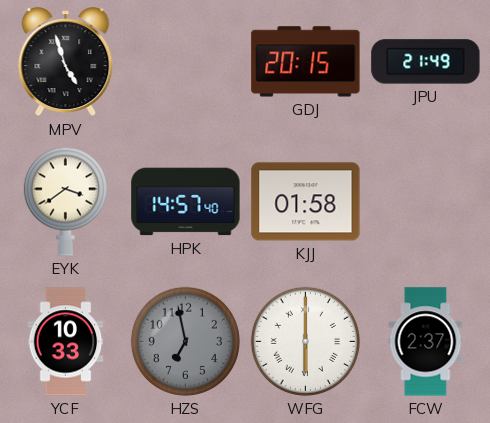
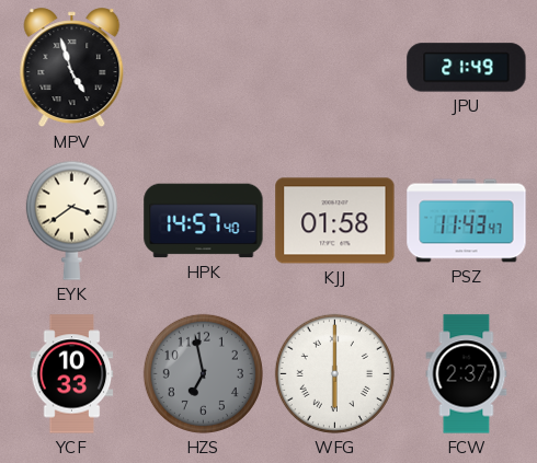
GDJ: 20:15 -> none
PSZ: none -> 11:43
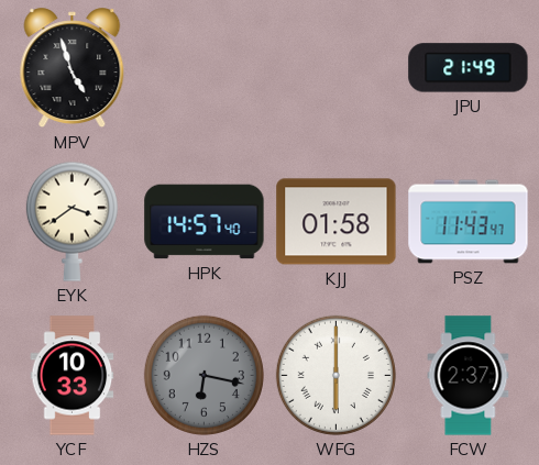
HZS: 6:58 -> 6:17
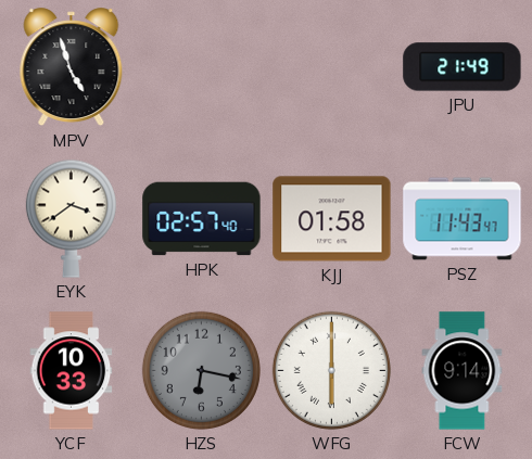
HPK: 14:57 -> 02:57
FCW: 2:37 -> 9:14
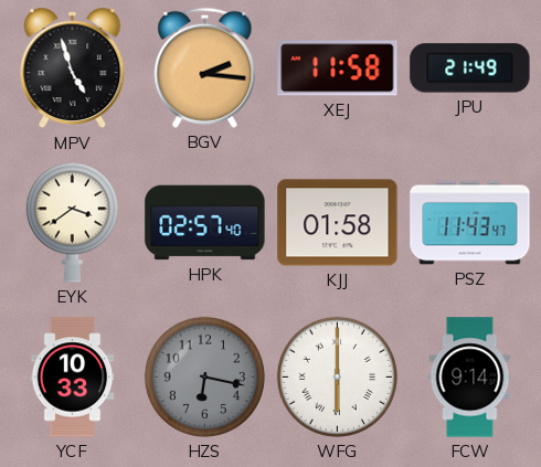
BGV: none -> 2:16
XEJ: none -> 11:58
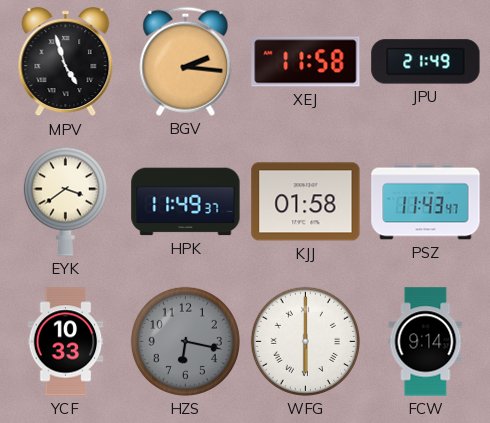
HPK: 02:57 -> 11:49
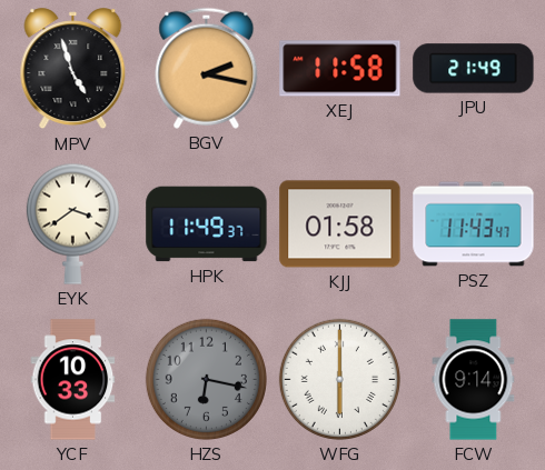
BGV: 2:16 -> 2:17
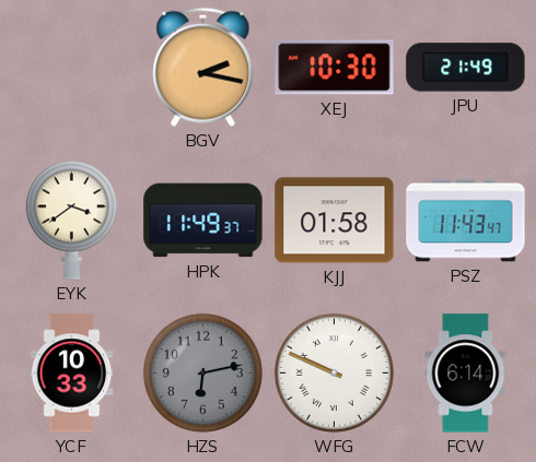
MPV: 4:57 -> none
XEJ: 11:58 -> 10:30
HZS: 6:17 -> 6:13
WFG: 6:00 -> 9:49
FCW: 9:14 -> 6:14
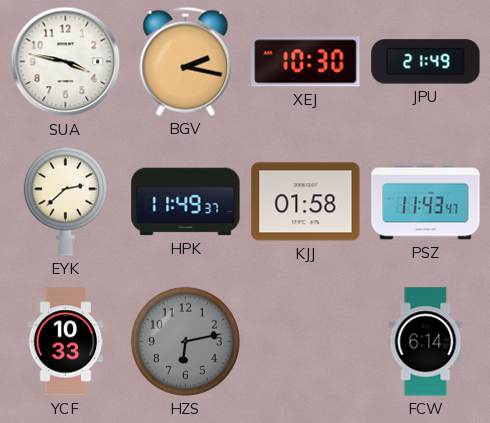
SUA: none -> 3:47
EYK: 3:39 -> 2:38
WFG: 9:49 -> none
